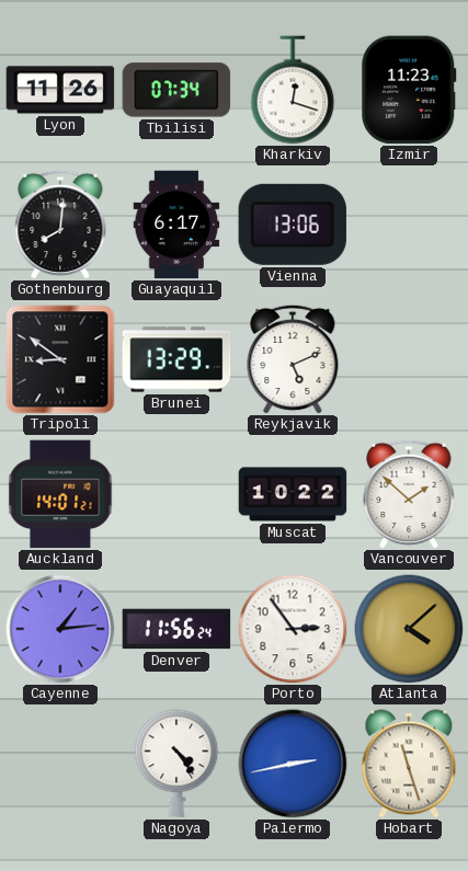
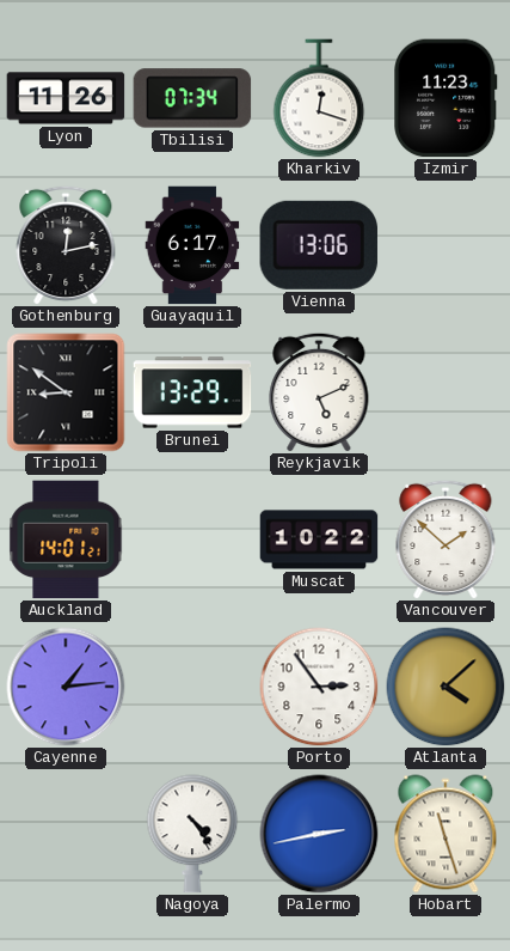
Gothenburg: 8:01 -> 12:13
Denver: 11:56 -> none
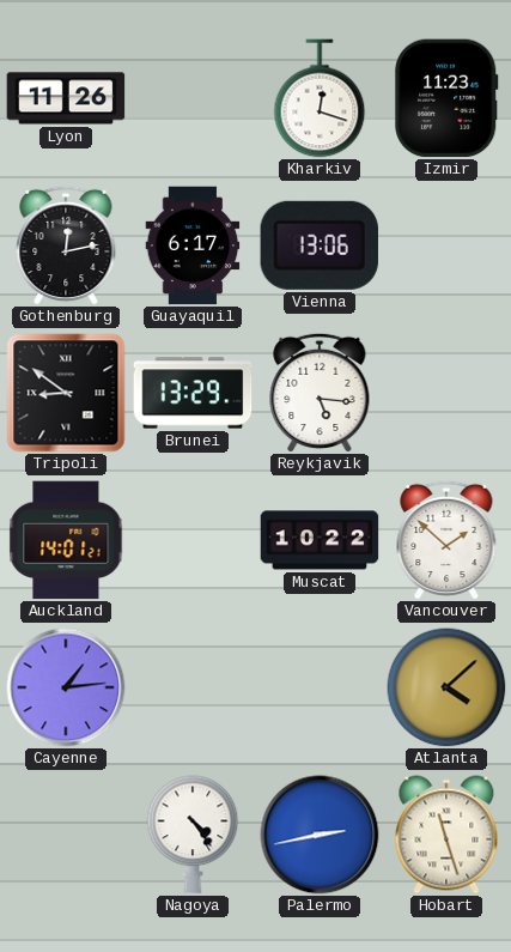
Tbilisi: 07:34 -> none
Reykjavik: 5:11 -> 5:16
Porto: 2:54 -> none
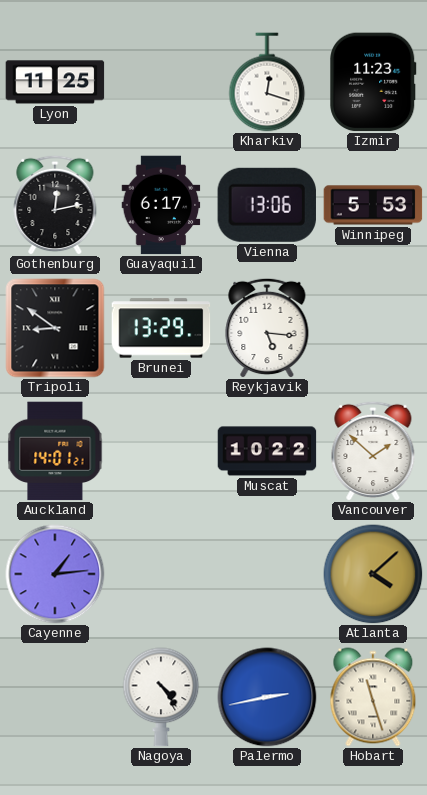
Lyon: 11:26 -> 11:25
Winnipeg: none -> 5:53
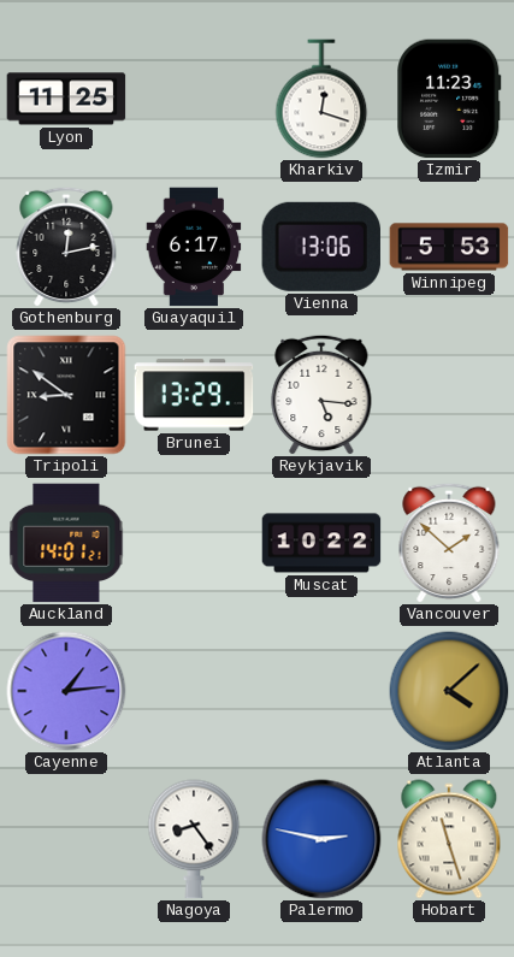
Nagoya: 4:24 -> 8:24
Palermo: 2:43 -> 2:47
